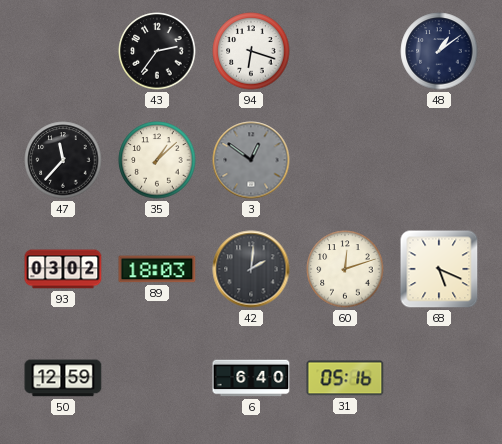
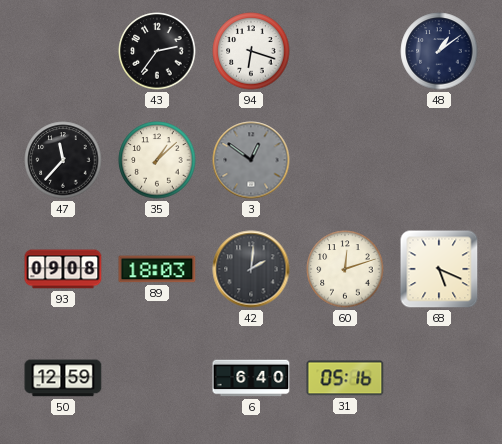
93: 03:02 -> 09:08
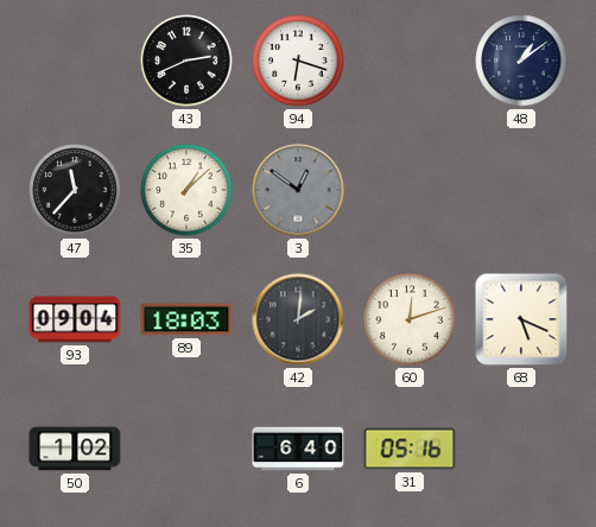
43: 2:36 -> 2:41
93: 09:08 -> 09:04
50: 12:59 -> 1:02
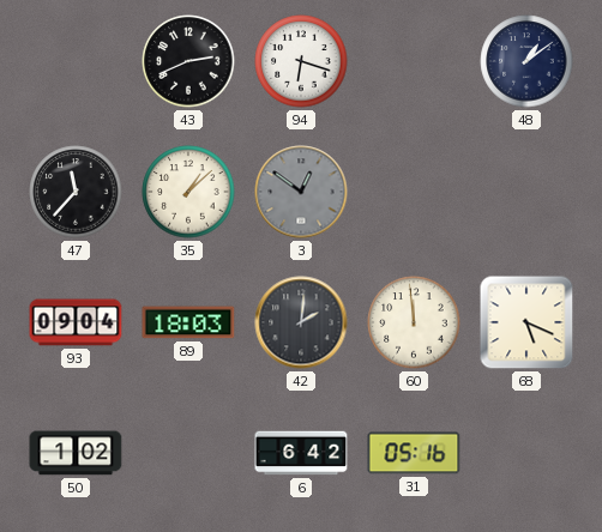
60: 12:12 -> 11:59
6: 6:40 -> 6:42
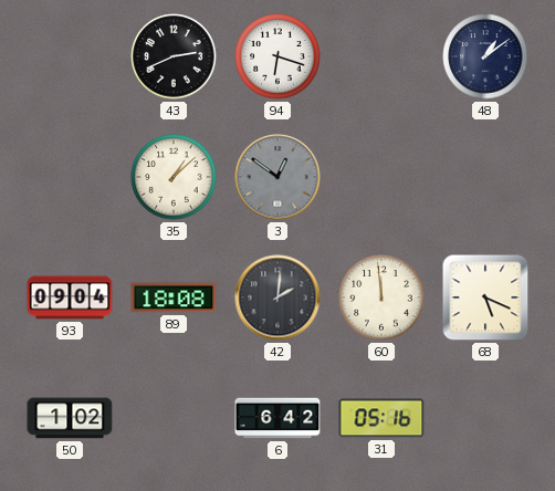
47: 11:37 -> none
89: 18:03 -> 18:08
